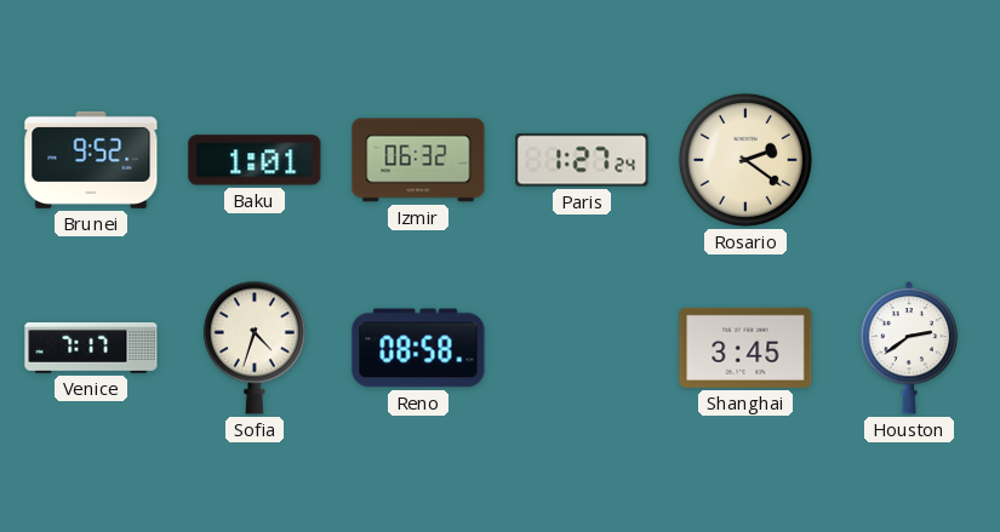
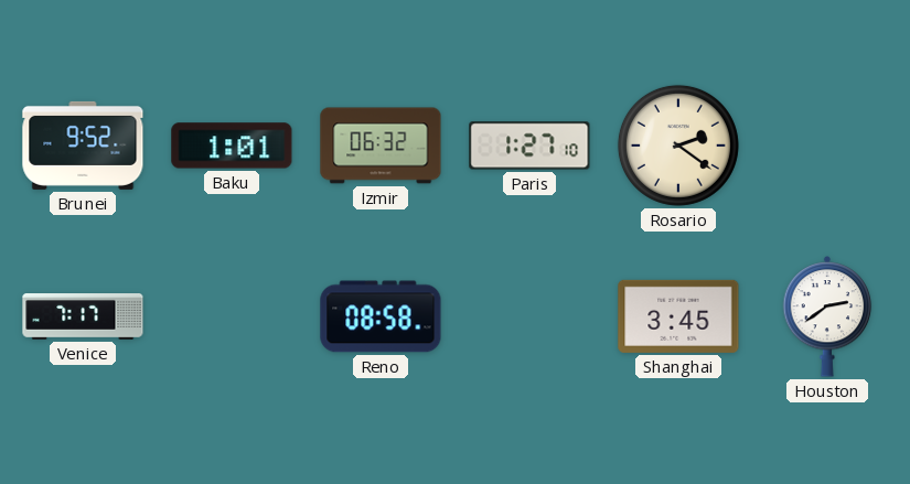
Paris: 1:27:24 -> 1:27:10
Sofia: 4:33 -> none
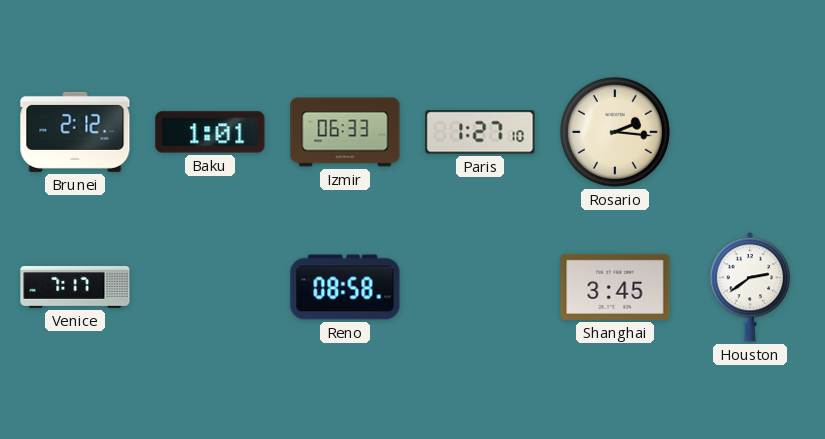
Brunei: 9:52 -> 2:12
Izmir: 06:32 -> 06:33
Rosario: 2:21 -> 2:16
